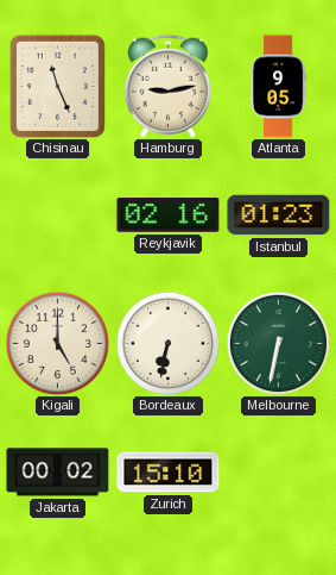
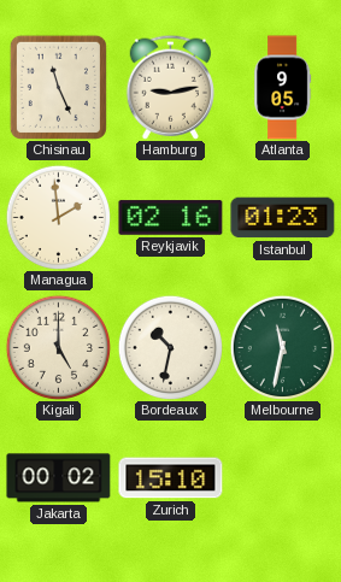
Managua: none -> 1:59
Bordeaux: 6:32 -> 10:32
Melbourne: 6:32 -> 11:32
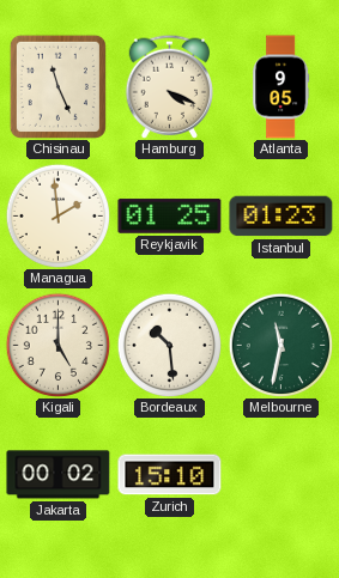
Hamburg: 9:13 -> 4:19
Reykjavik: 02:16 -> 01:25
Bordeaux: 10:32 -> 10:29
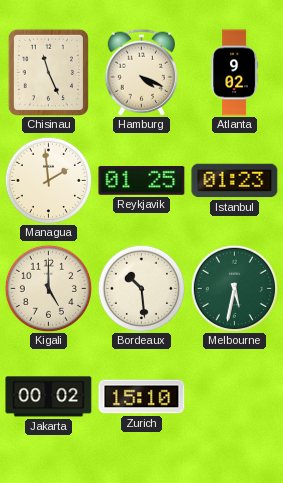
Atlanta: 9:05 -> 9:02
Melbourne: 11:32 -> 5:32
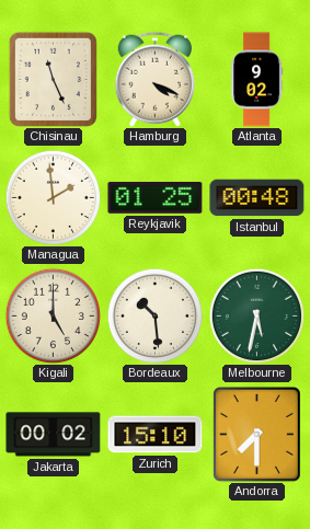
Istanbul: 01:23 -> 00:48
Andorra: none -> 7:30
